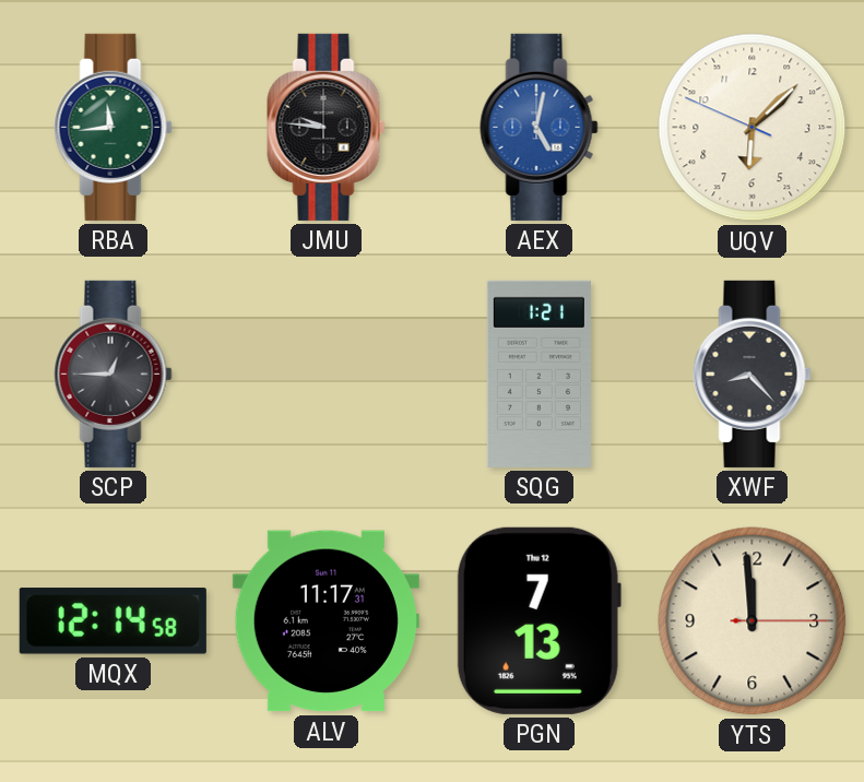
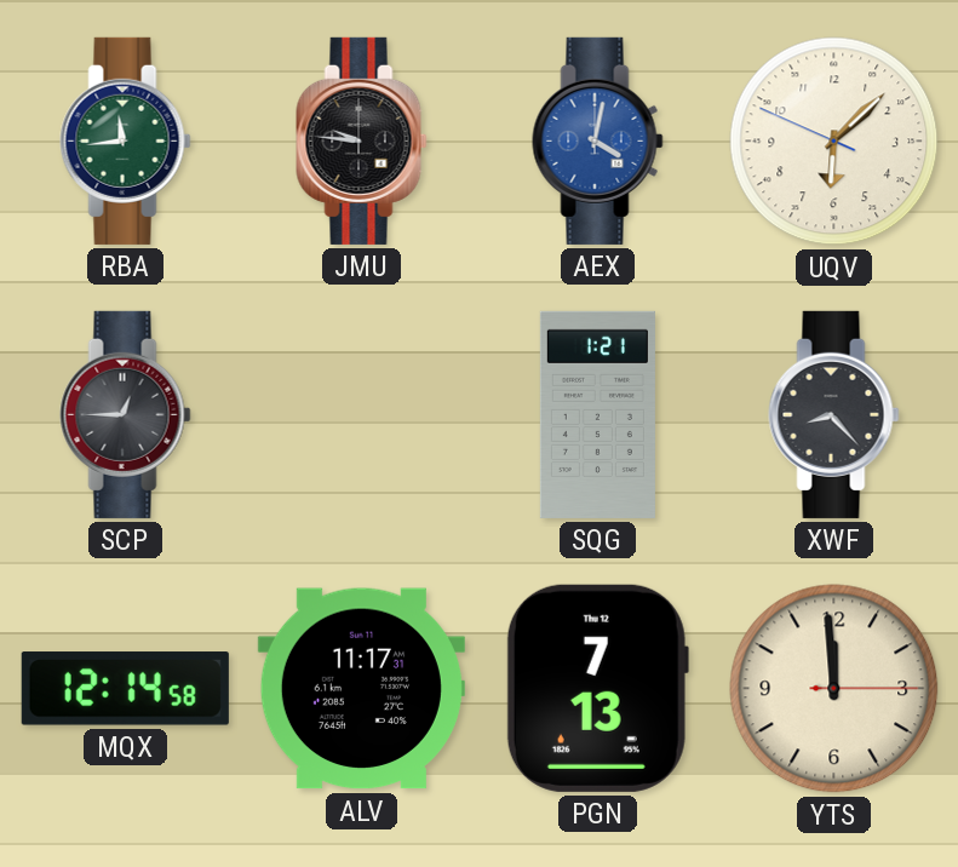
AEX: 5:02 -> 4:02
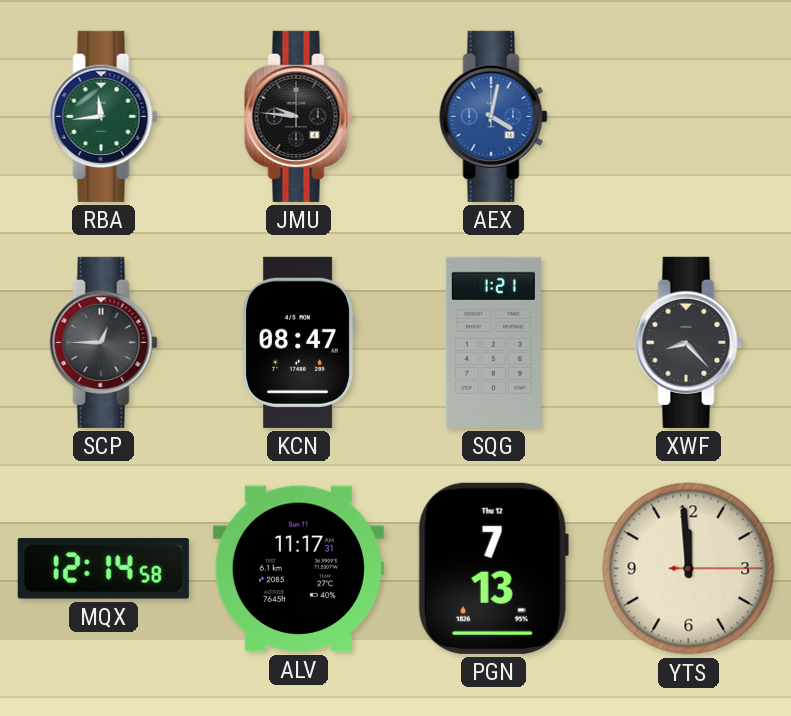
UQV: 6:07 -> none
KCN: none -> 08:47
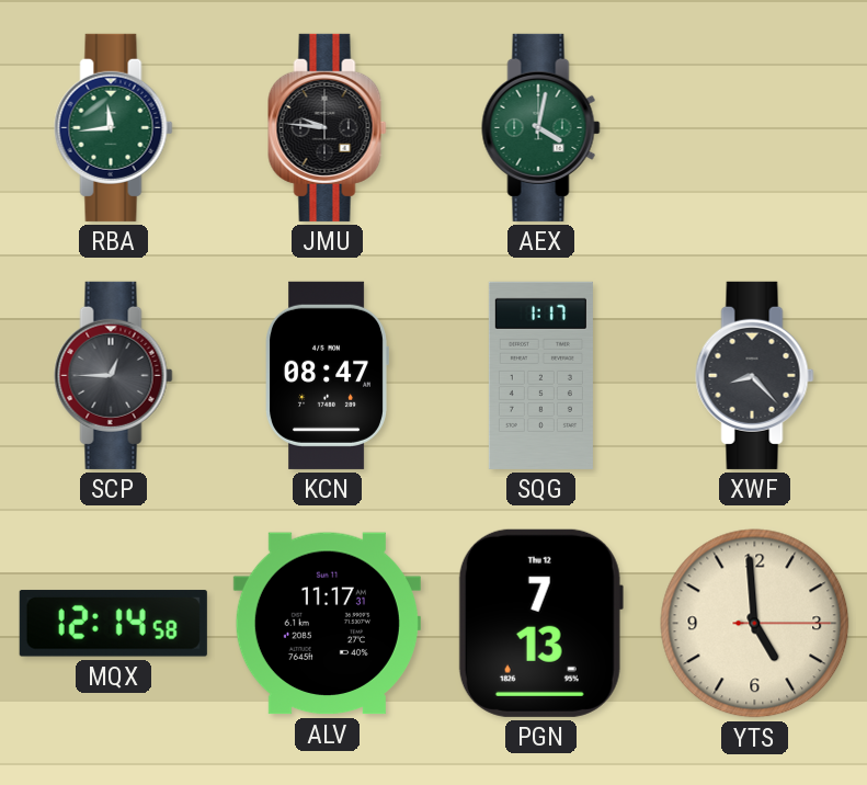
AEX dial: blue -> green
SQG: 1:21 -> 1:17
YTS: 11:59 -> 4:59
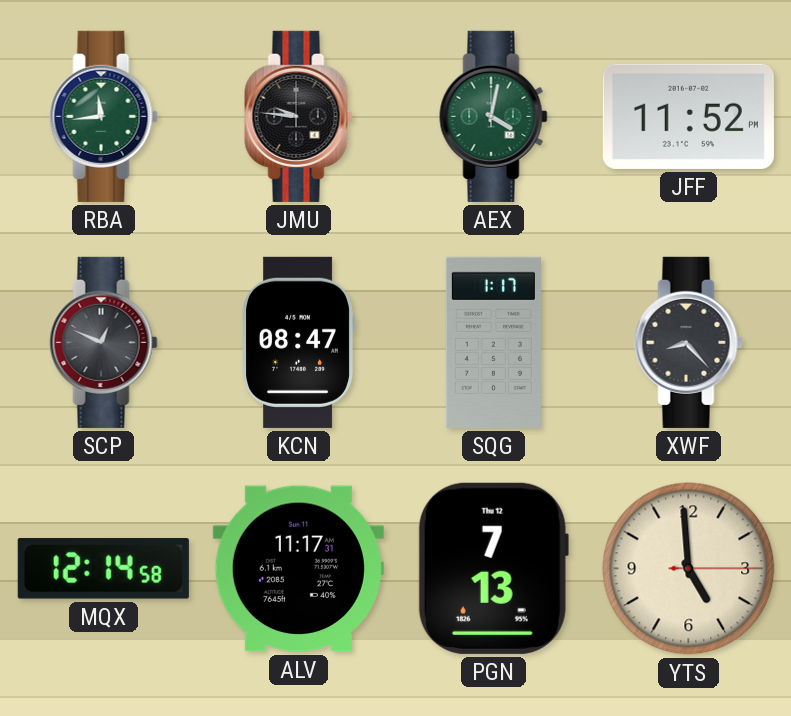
JFF: none -> 11:52
SCP: 12:45 -> 12:49
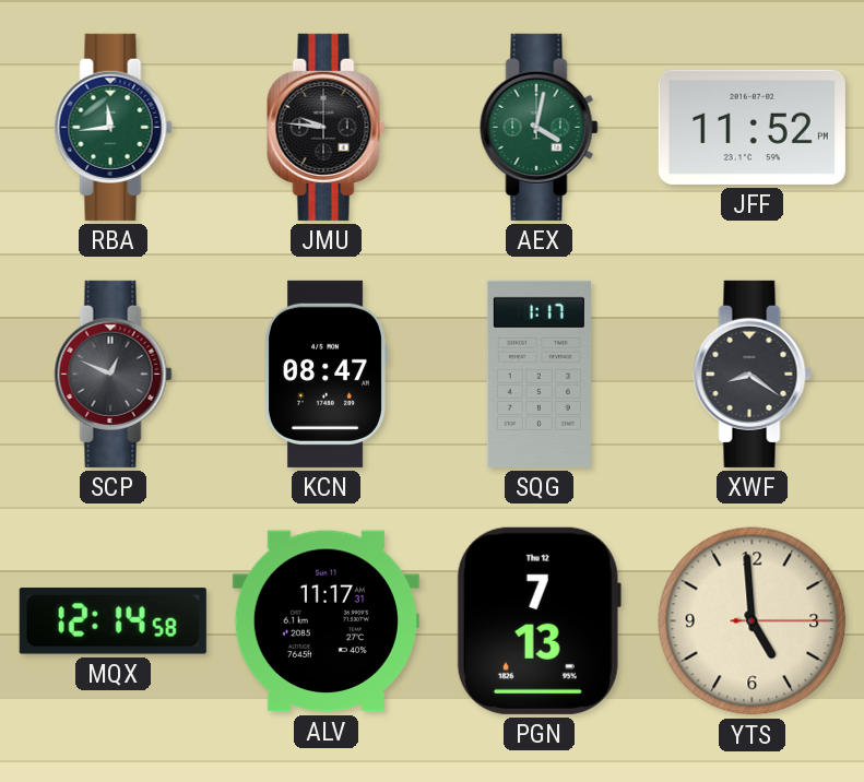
XWF: 8:23 -> 8:21
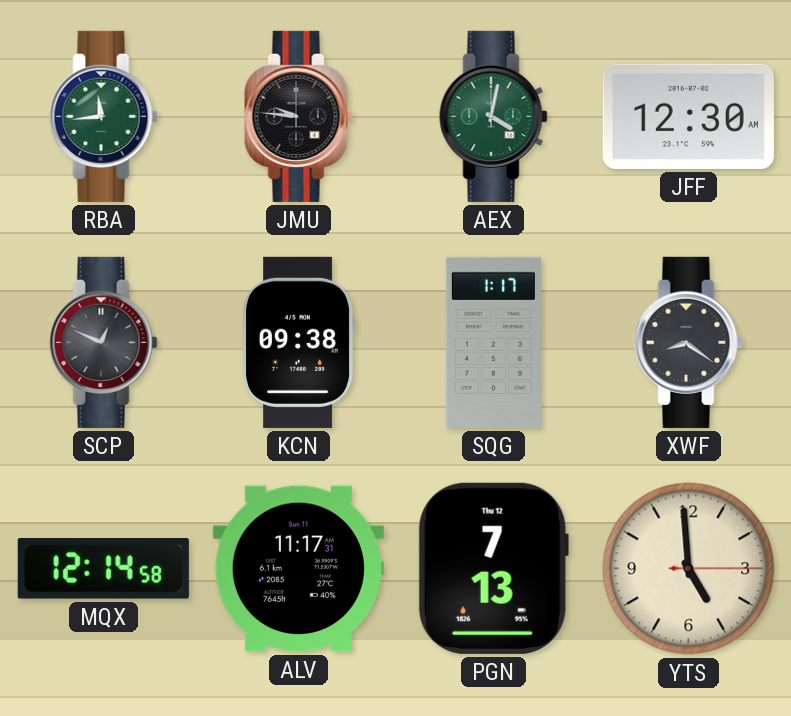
JFF: 11:52 -> 12:30
KCN: 08:47 -> 09:38
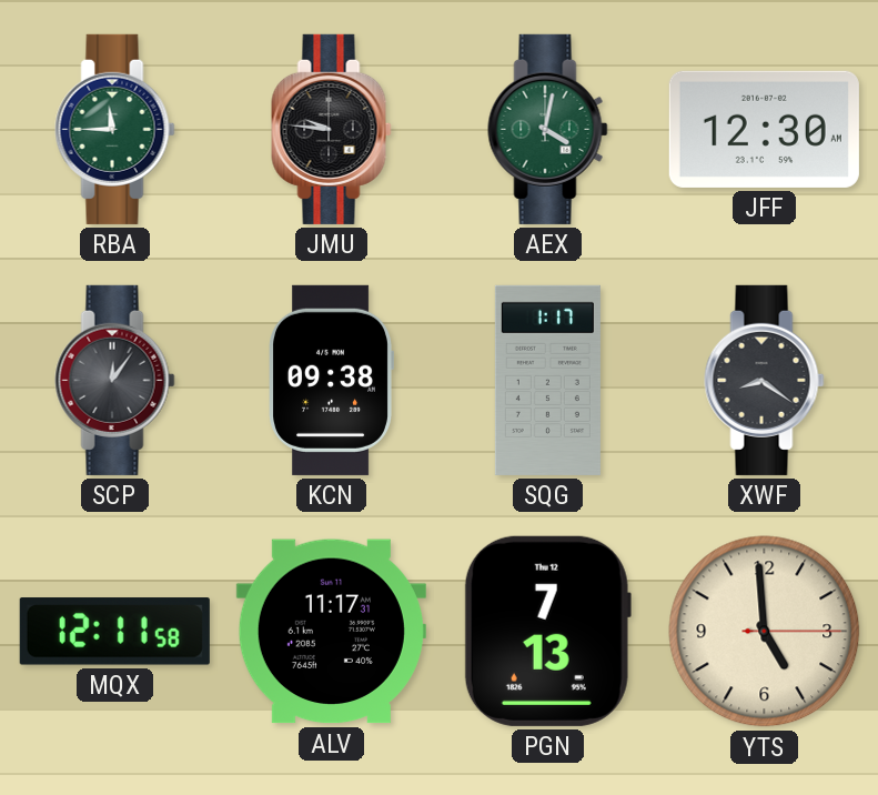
RBA: 11:44 -> 11:45
SCP: 12:49 -> 12:06
MQX: 12:14 -> 12:11
